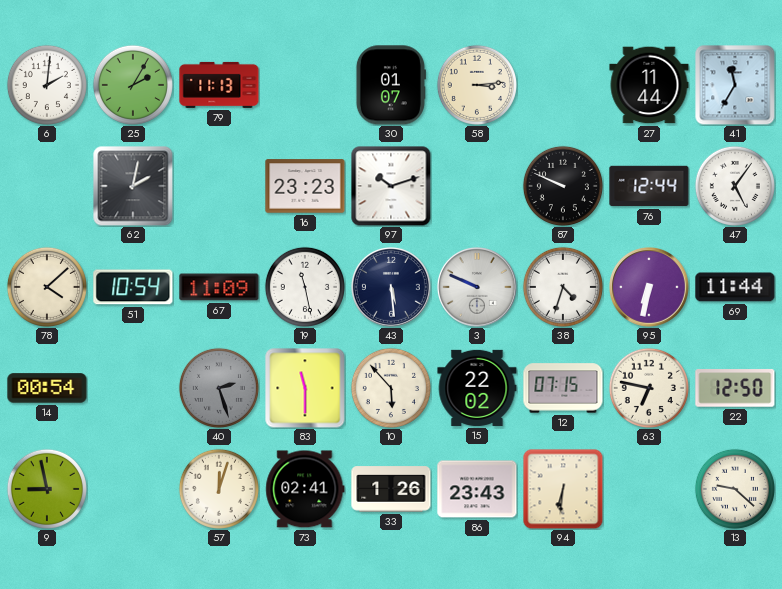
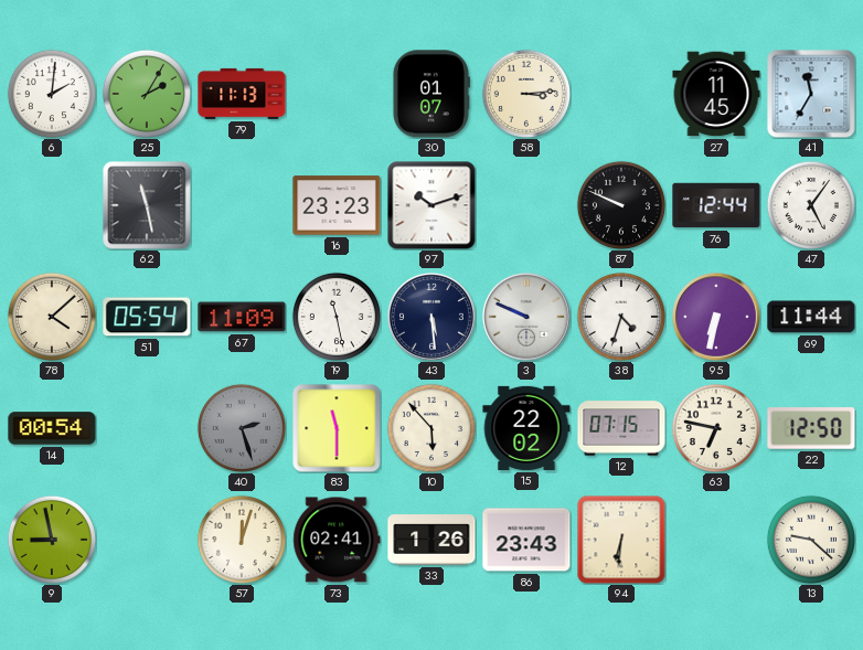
27: 11:44 -> 11:45
62: 2:02 -> 11:28
51: 10:54 -> 05:54
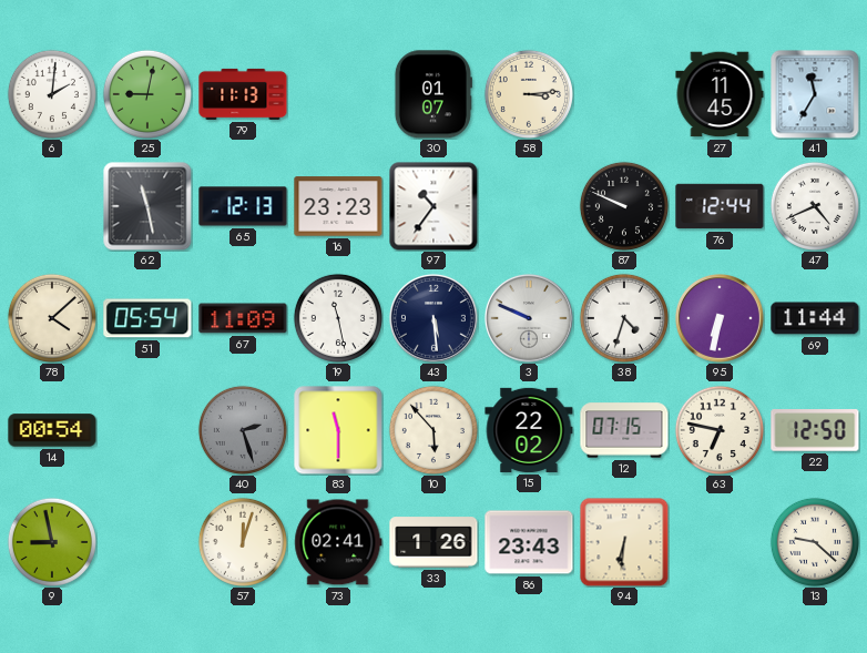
25: 2:05 -> 9:02
65: none -> 12:13
97: 10:12 -> 10:36
47: 5:06 -> 4:41
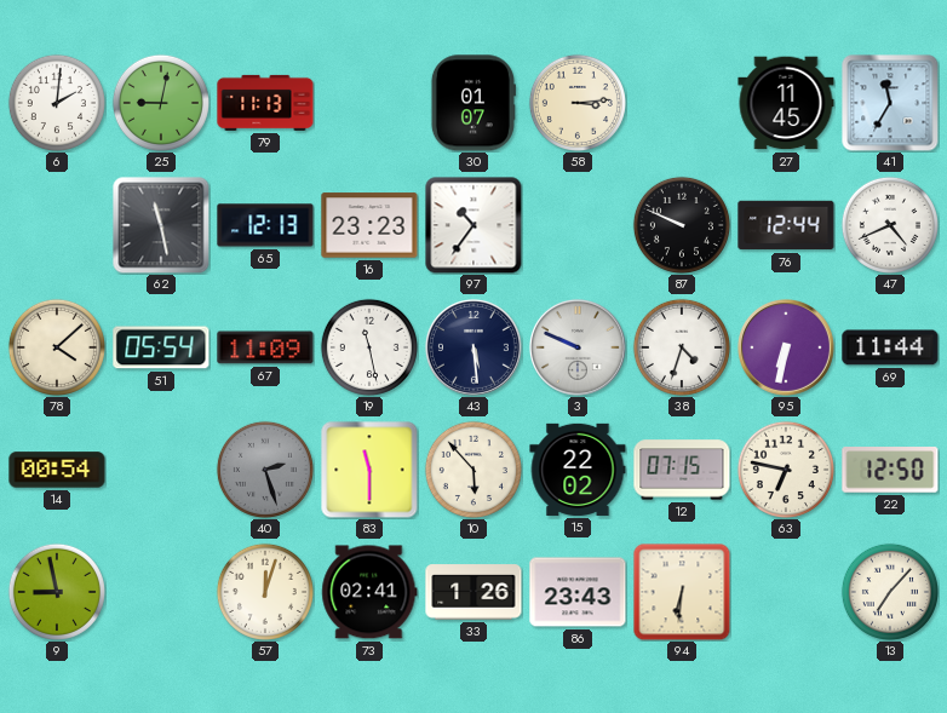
13: 9:22 -> 7:07
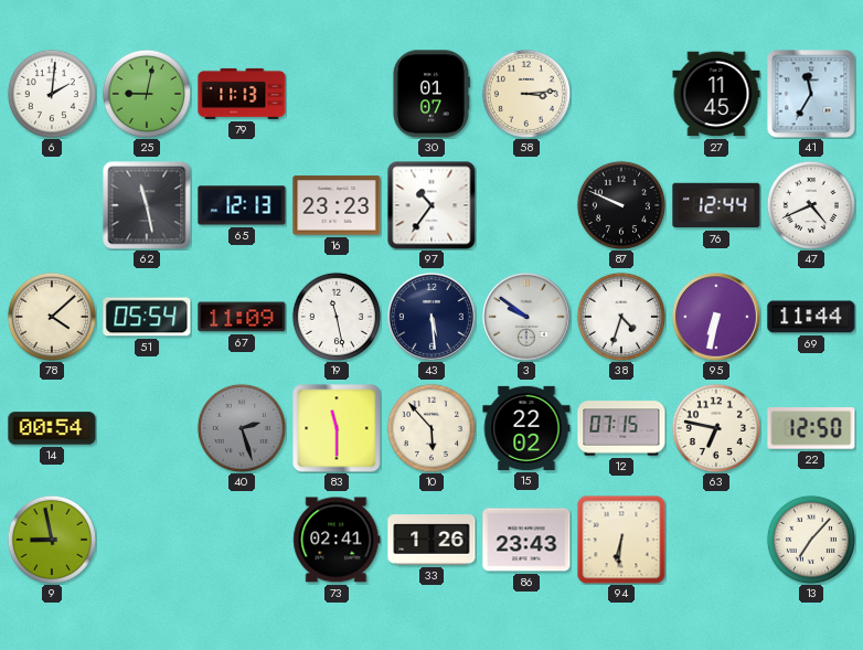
3: 9:49 -> 9:51
57: 12:03 -> none
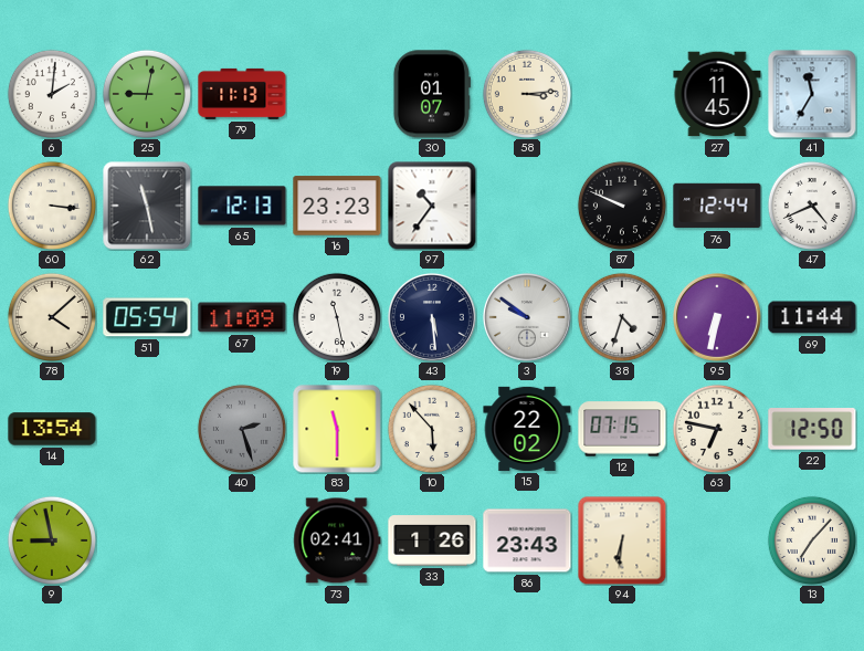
60: none -> 3:16
14: 00:54 -> 13:54
